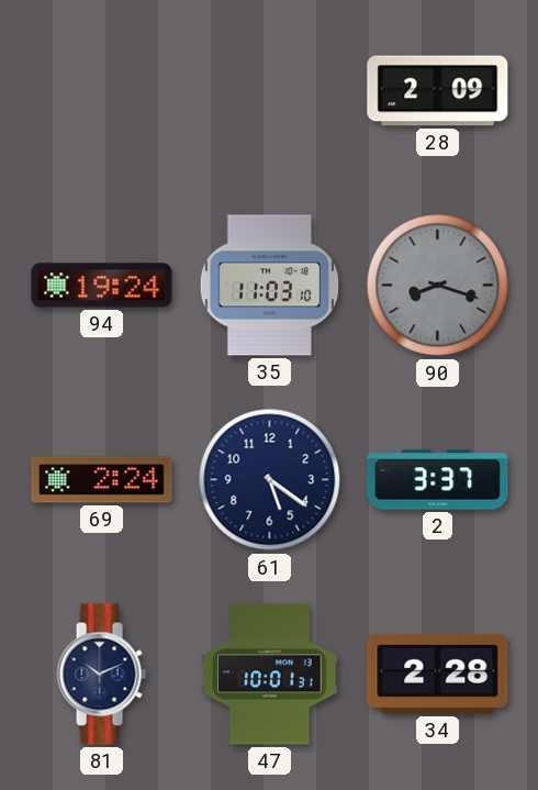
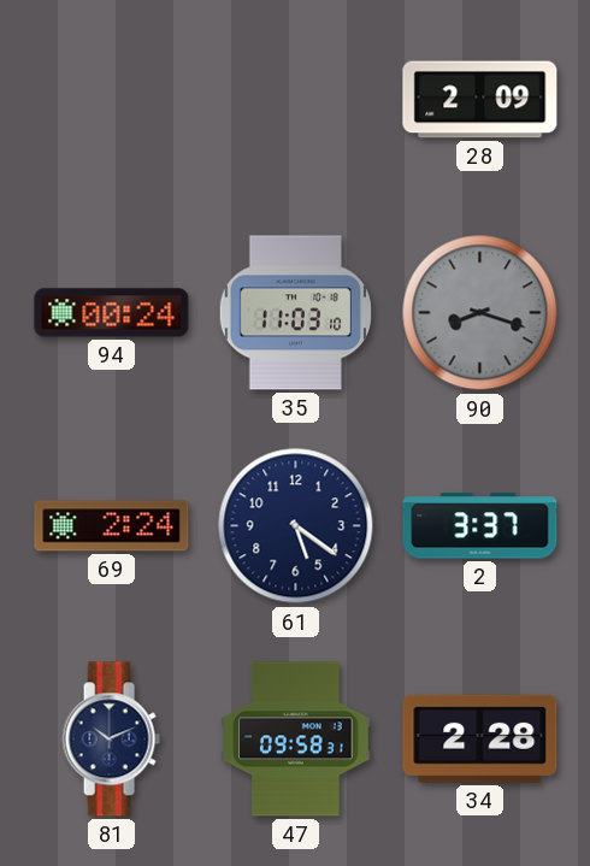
94: 19:24 -> 00:24
47: 10:01 -> 09:58
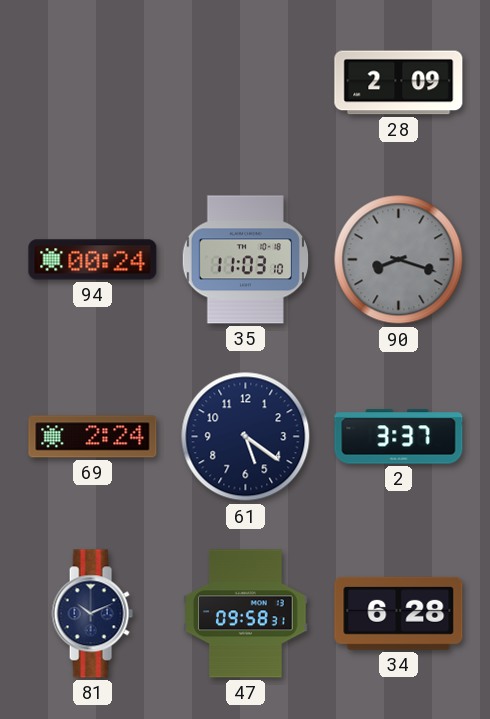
34: 2:28 -> 6:28
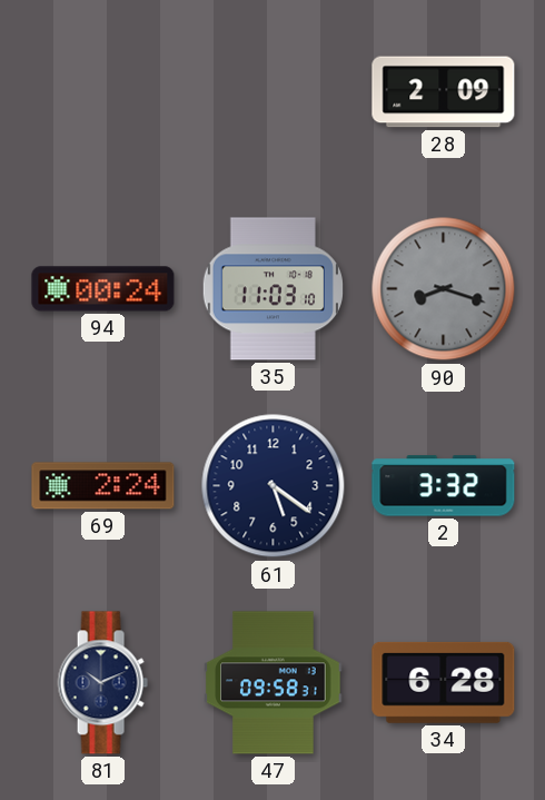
2: 3:37 -> 3:32
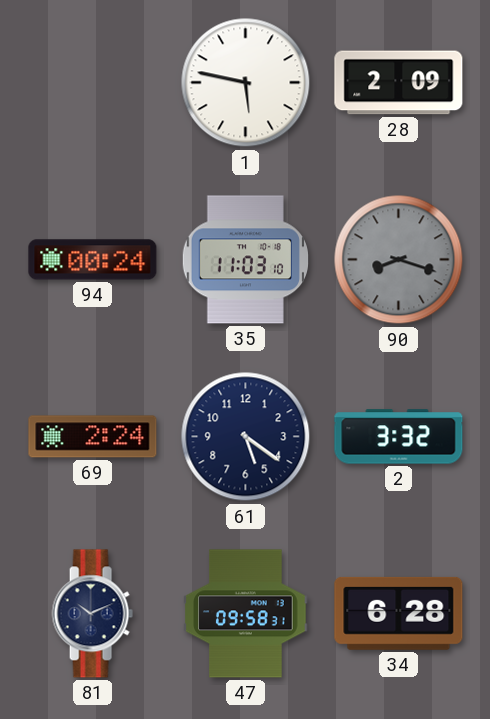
1: none -> 5:47
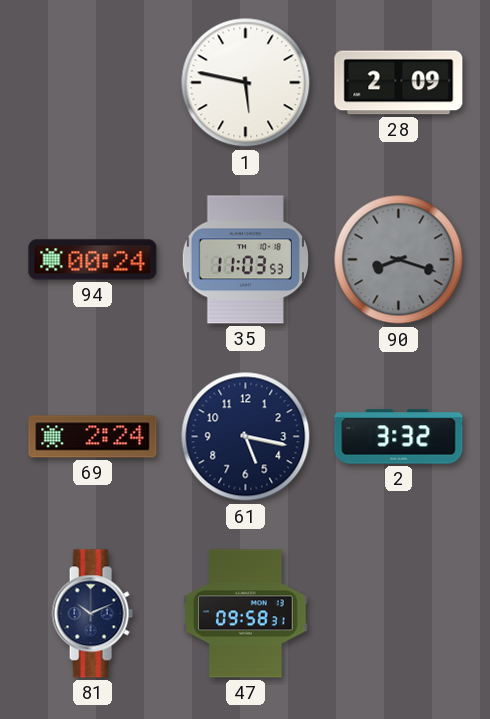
35: 11:03:10 -> 11:03:53
61: 5:21 -> 5:17
34: 6:28 -> none
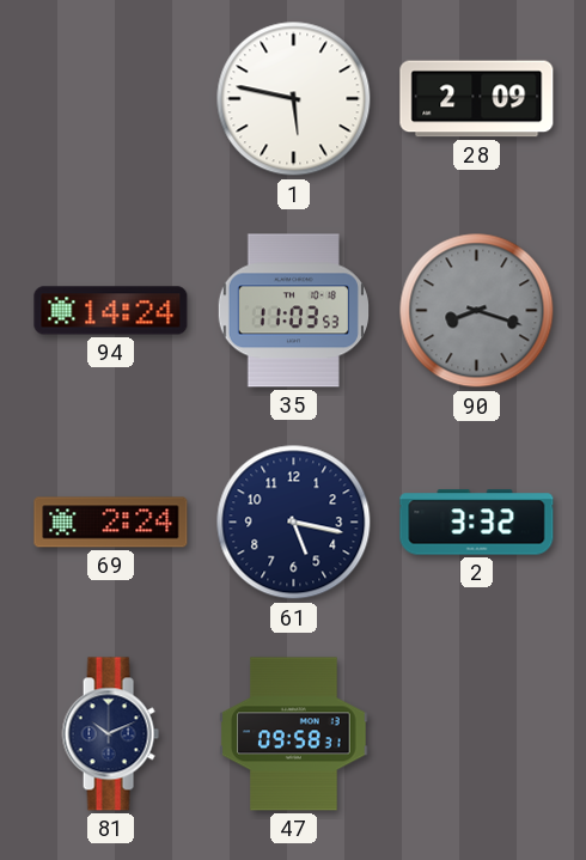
94: 00:24 -> 14:24
